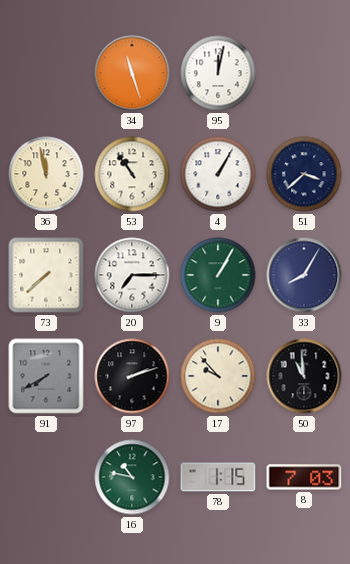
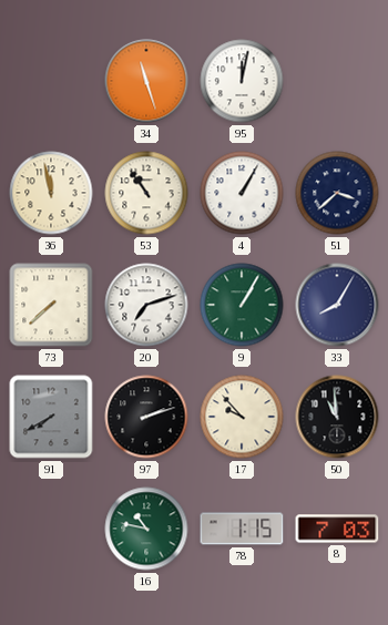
20: 7:15 -> 7:12
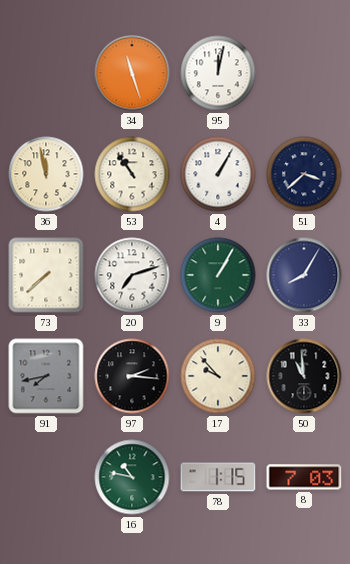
91: 7:40 -> 7:43
97: 2:12 -> 2:16
